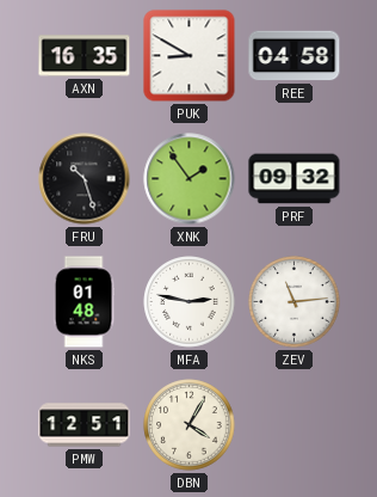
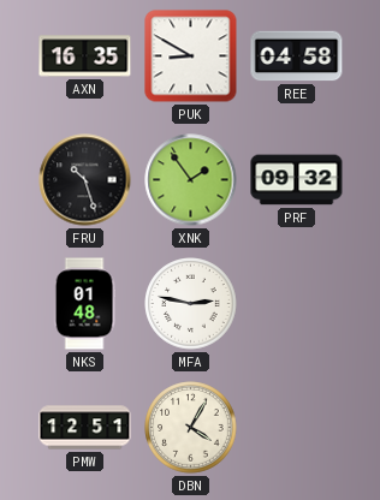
ZEV: 11:14 -> none
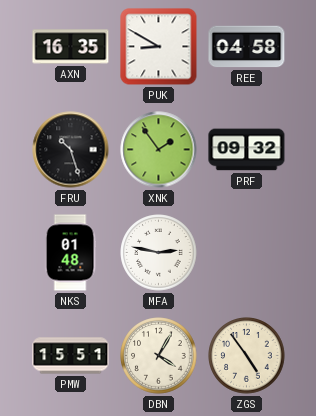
PMW: 12:51 -> 15:51
ZGS: none -> 4:54
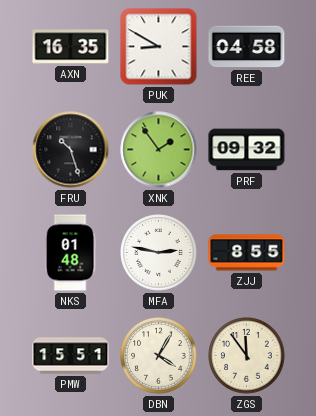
ZJJ: none -> 8:55
ZGS: 4:54 -> 11:54
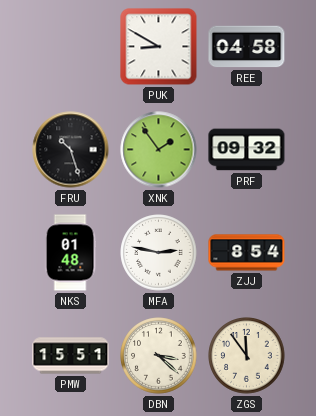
AXN: 16:35 -> none
ZJJ: 8:55 -> 8:54
DBN: 4:05 -> 3:22
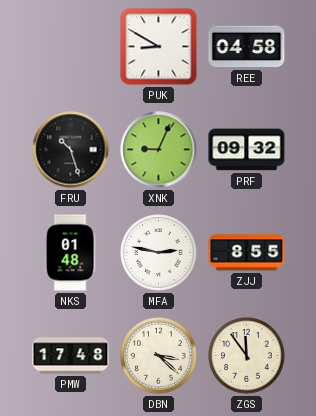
XNK: 1:54 -> 9:04
ZJJ: 8:54 -> 8:55
PMW: 15:51 -> 17:48
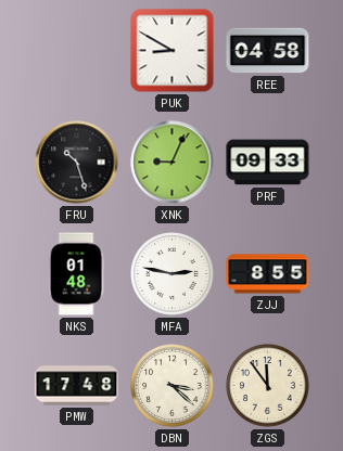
PRF: 09:32 -> 09:33
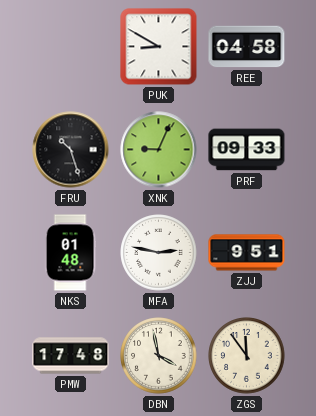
ZJJ: 8:55 -> 9:51
DBN: 3:22 -> 3:58
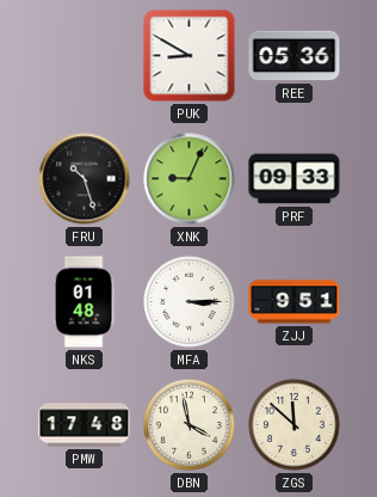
REE: 04:58 -> 05:36
MFA: 2:47 -> 3:15
ZGS: 11:54 -> 11:52
